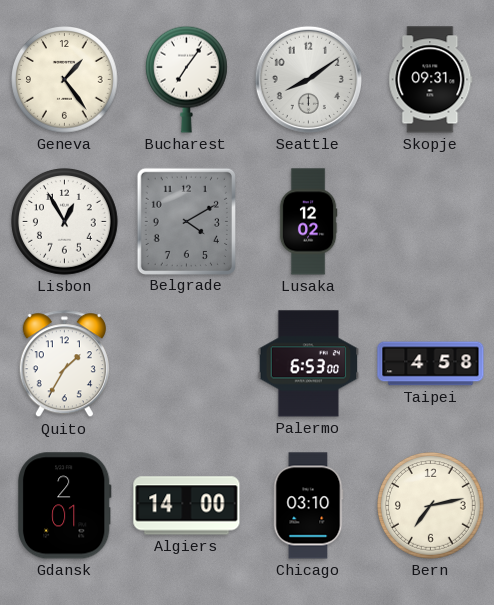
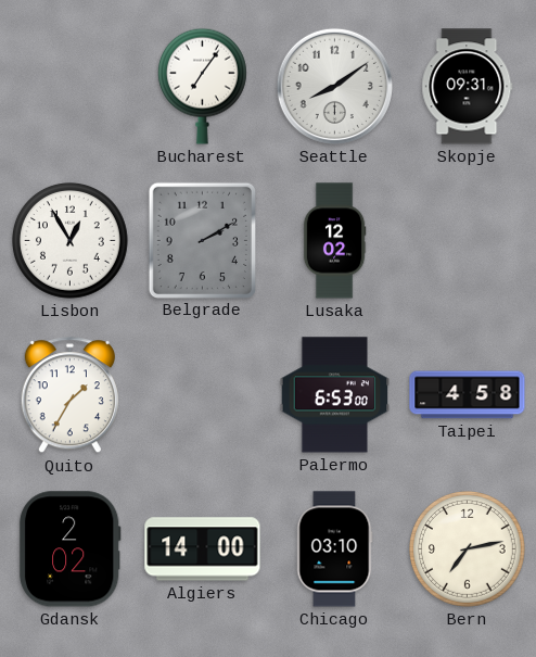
Geneva: 1:24 -> none
Belgrade: 4:10 -> 2:10
Gdansk: 2:01 -> 2:02
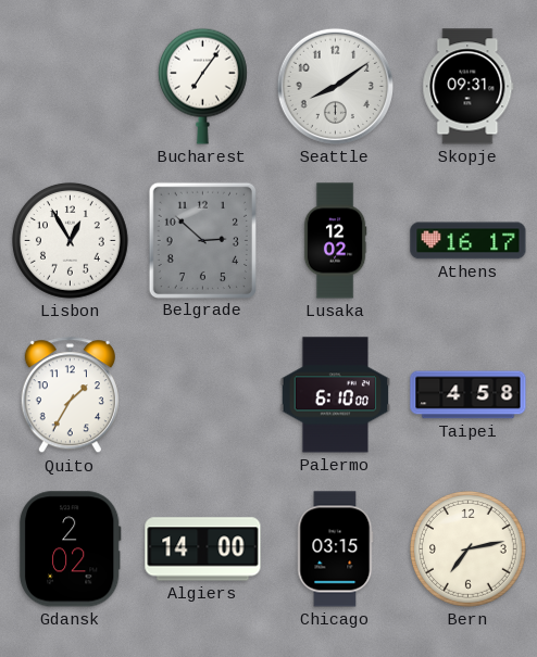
Belgrade: 2:10 -> 2:52
Athens: none -> 16:17
Palermo: 6:53 -> 6:10
Chicago: 03:10 -> 03:15
